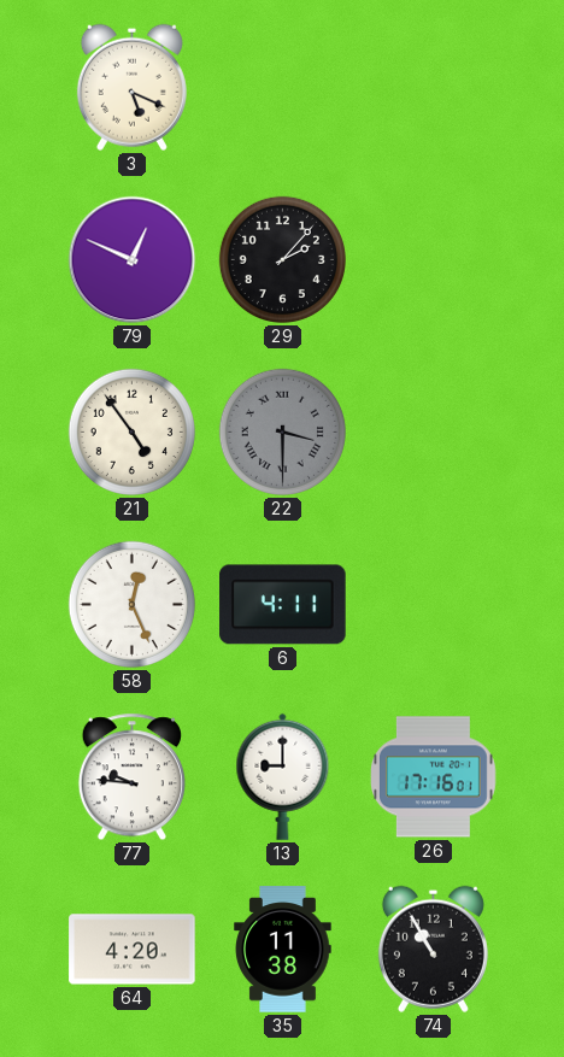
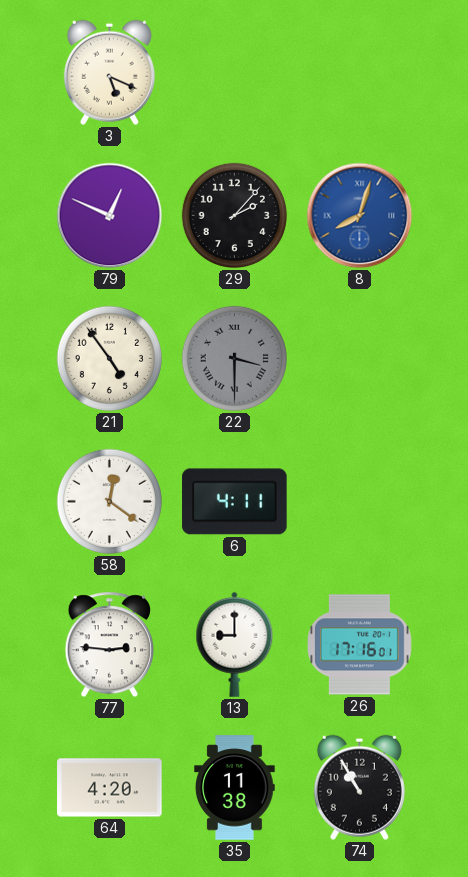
8: none -> 8:03
58: 12:26 -> 12:21
77: 9:46 -> 2:46
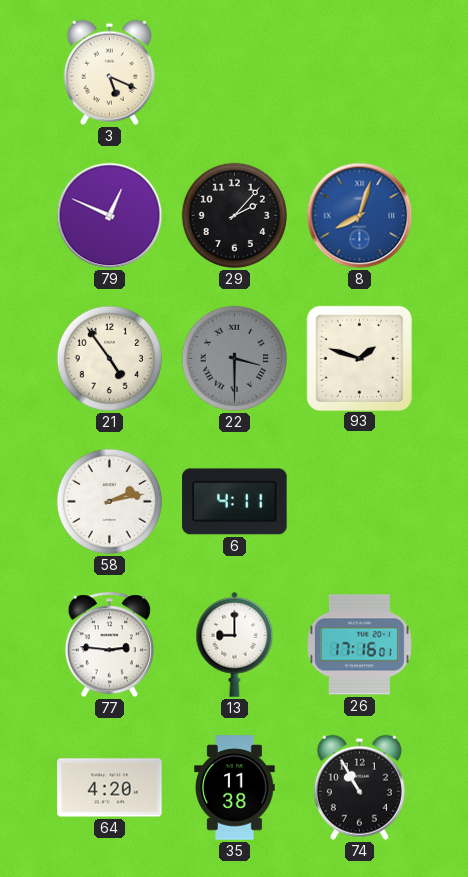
93: none -> 1:48
58: 12:21 -> 2:13
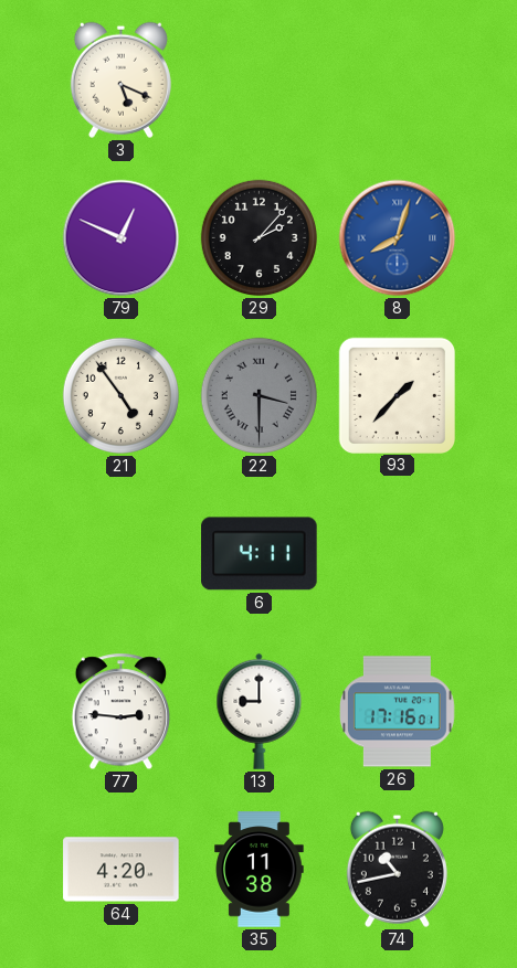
93: 1:48 -> 1:37
58: 2:13 -> none
74: 10:55 -> 10:43
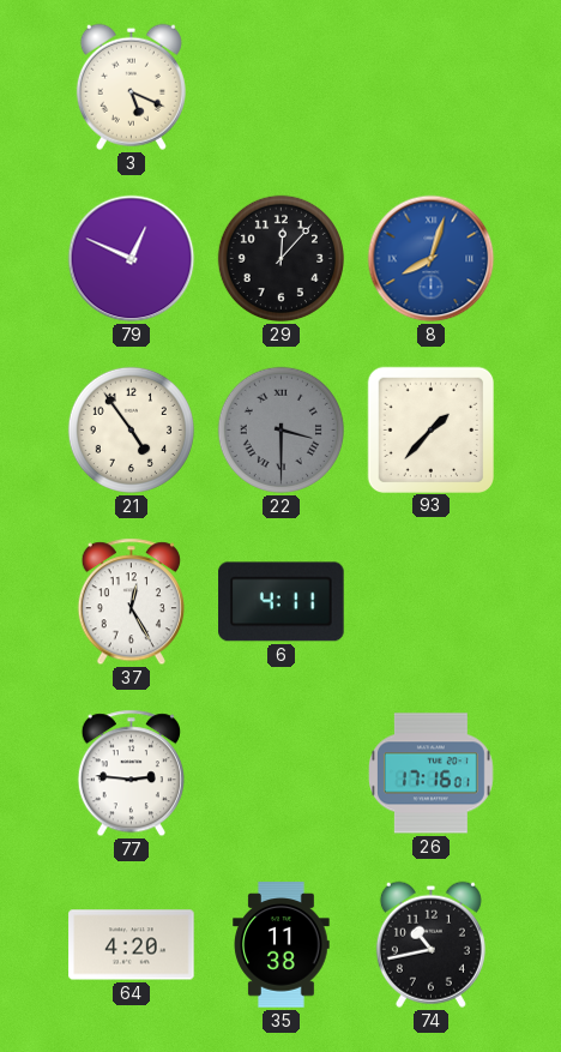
29: 2:07 -> 12:07
37: none -> 12:25
13: 9:00 -> none
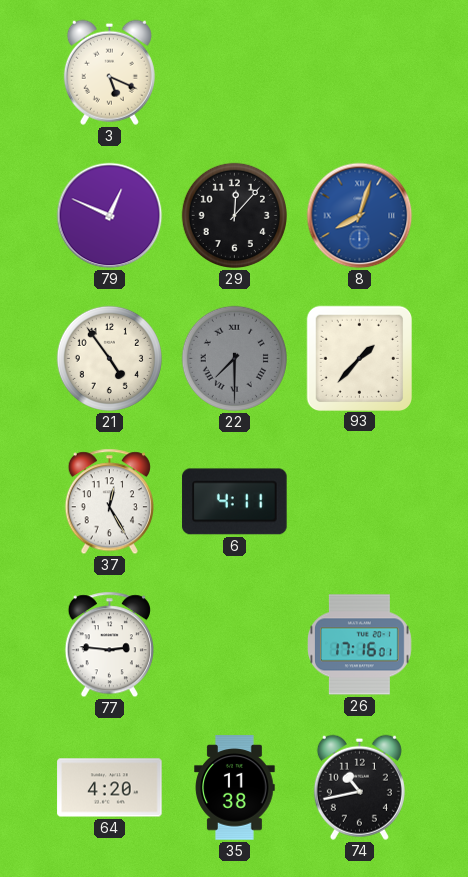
22: 3:30 -> 7:30
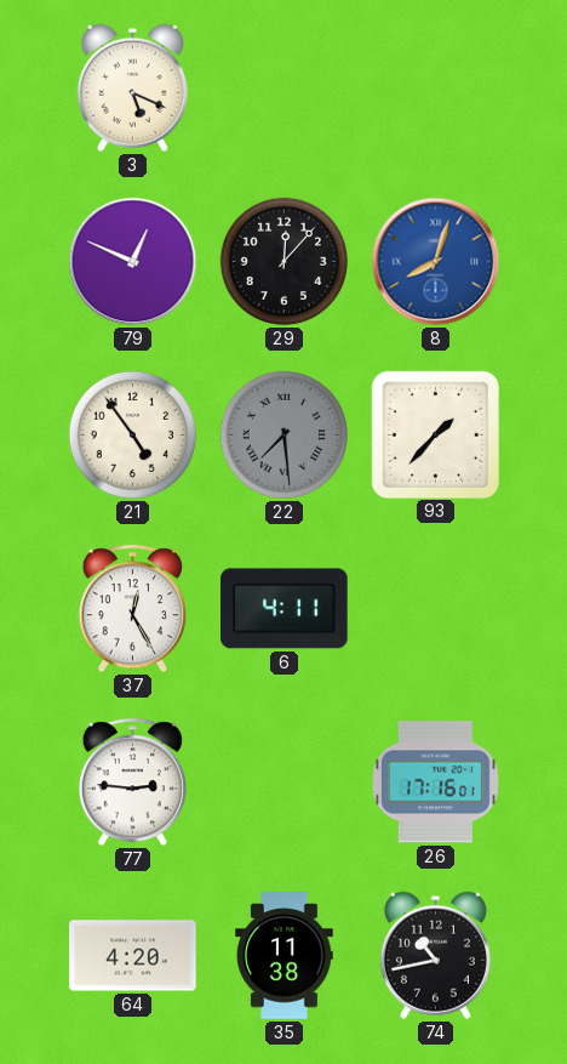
22: 7:30 -> 7:29
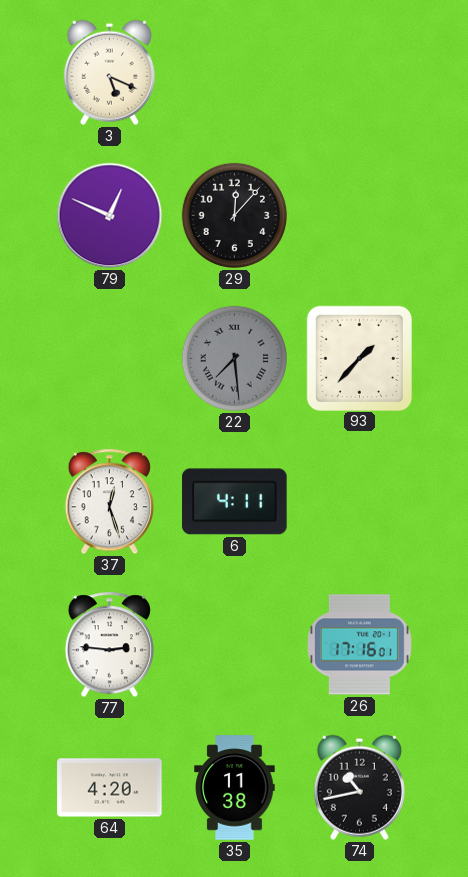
8: 8:03 -> none
21: 4:54 -> none
37: 12:25 -> 12:27
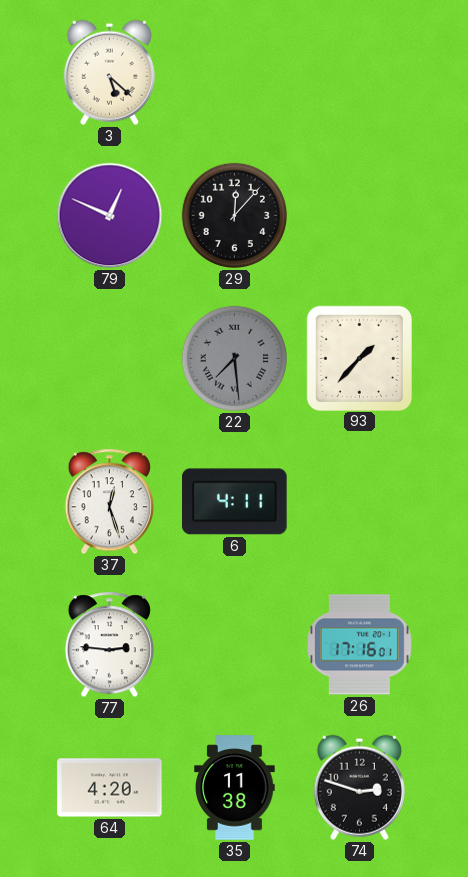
3: 5:19 -> 5:22
74: 10:43 -> 2:48
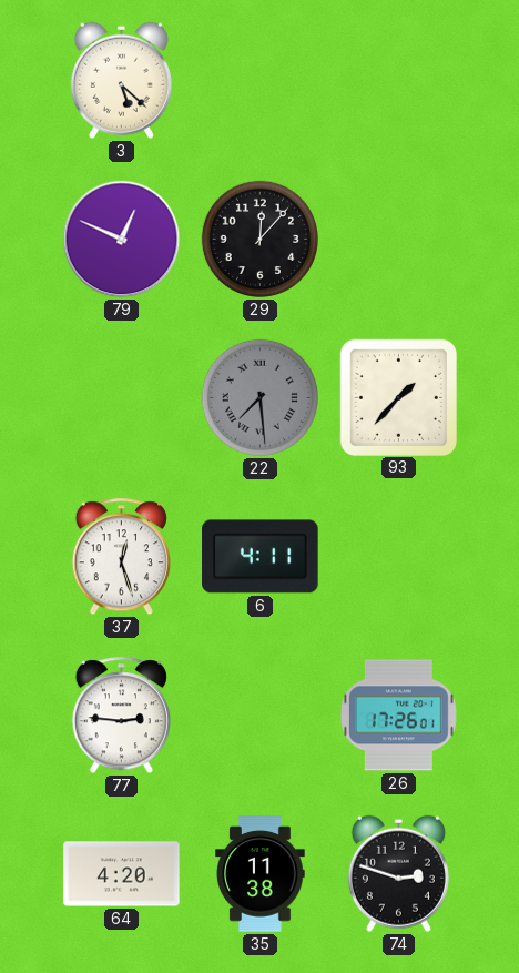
26: 17:16 -> 17:26
